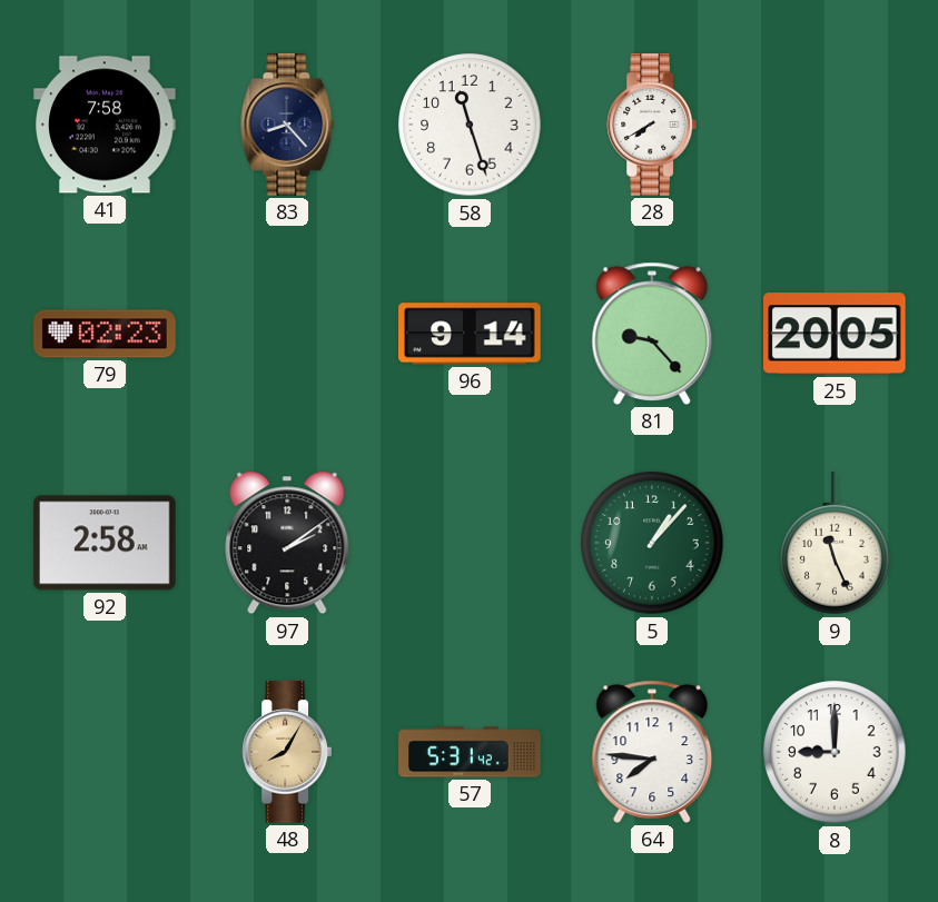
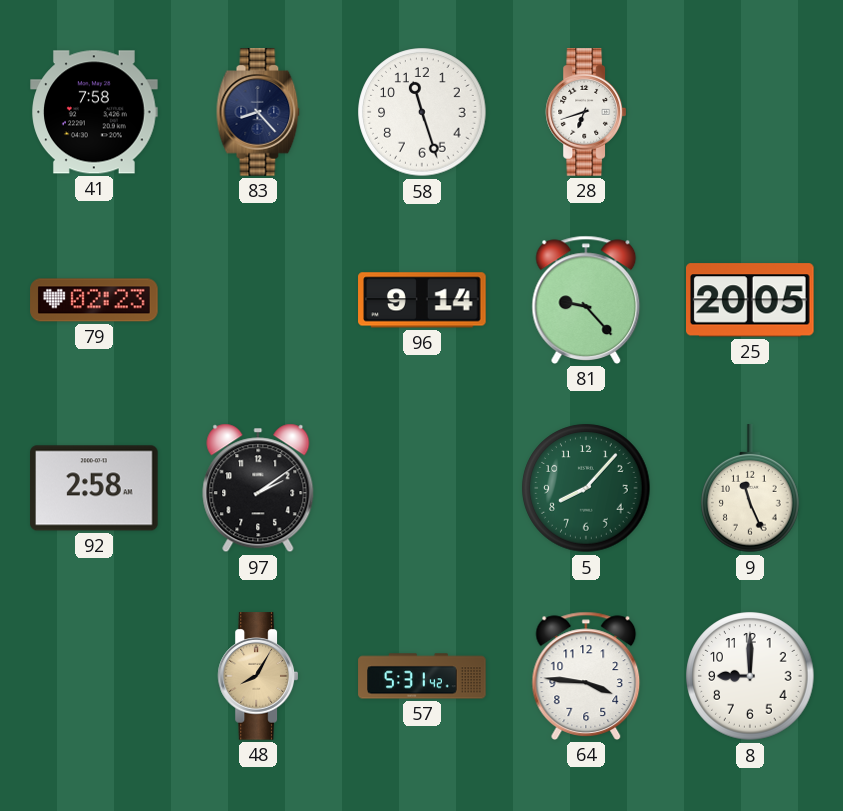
28: 7:40 -> 6:42
5: 1:07 -> 8:07
64: 7:46 -> 3:46
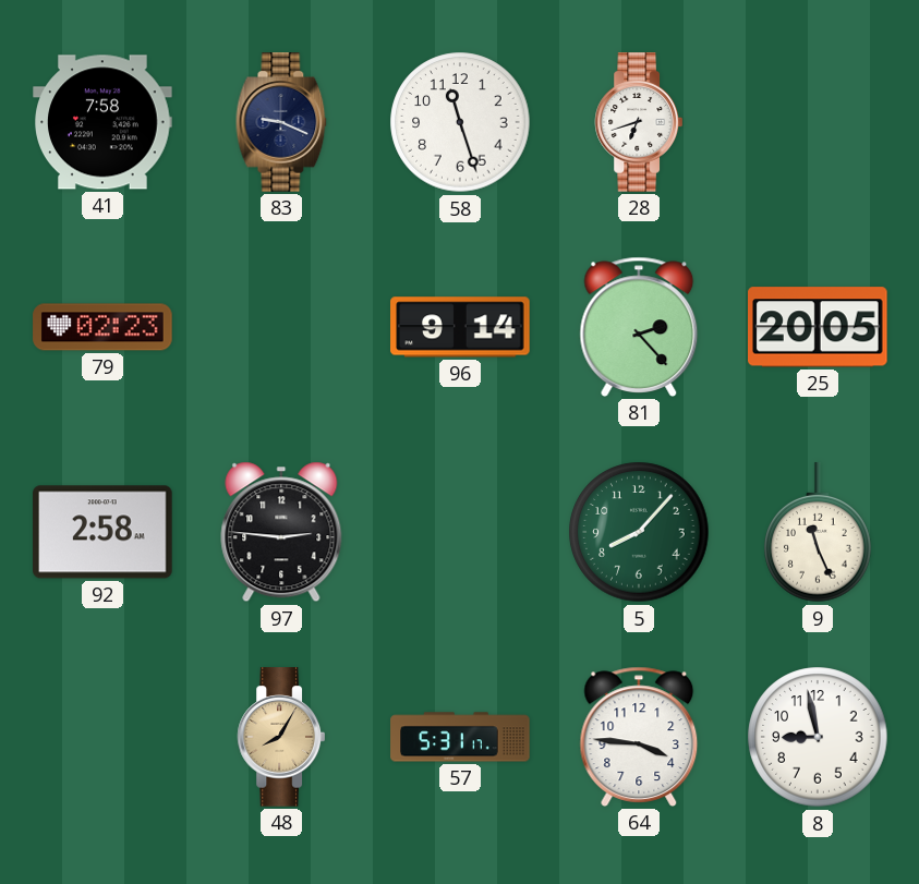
83: 8:23 -> 9:19
81: 9:23 -> 2:23
97: 2:09 -> 2:46
57: 5:31:42 -> 5:31:17
8: 9:00 -> 8:58
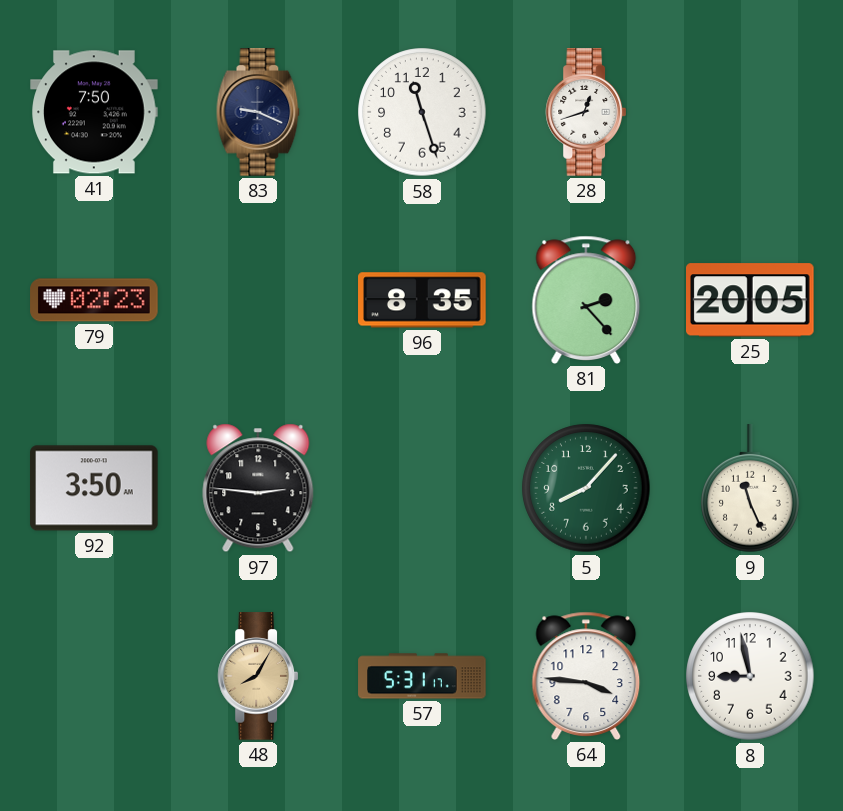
41: 7:58 -> 7:50
28: 6:42 -> 12:42
96: 9:14 -> 8:35
92: 2:58 -> 3:50
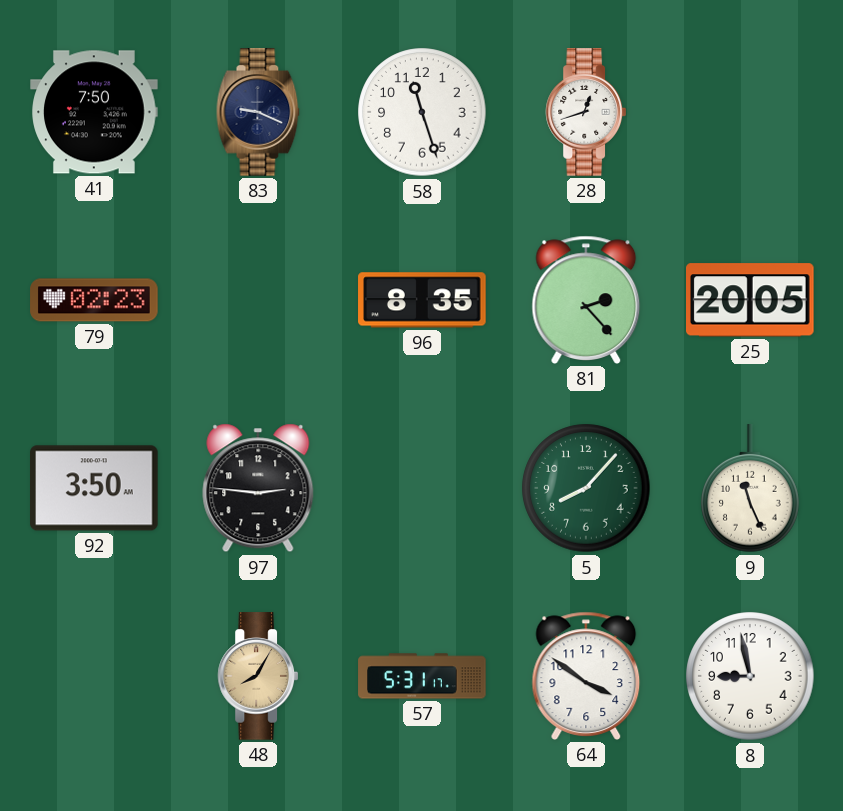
64: 3:46 -> 3:51
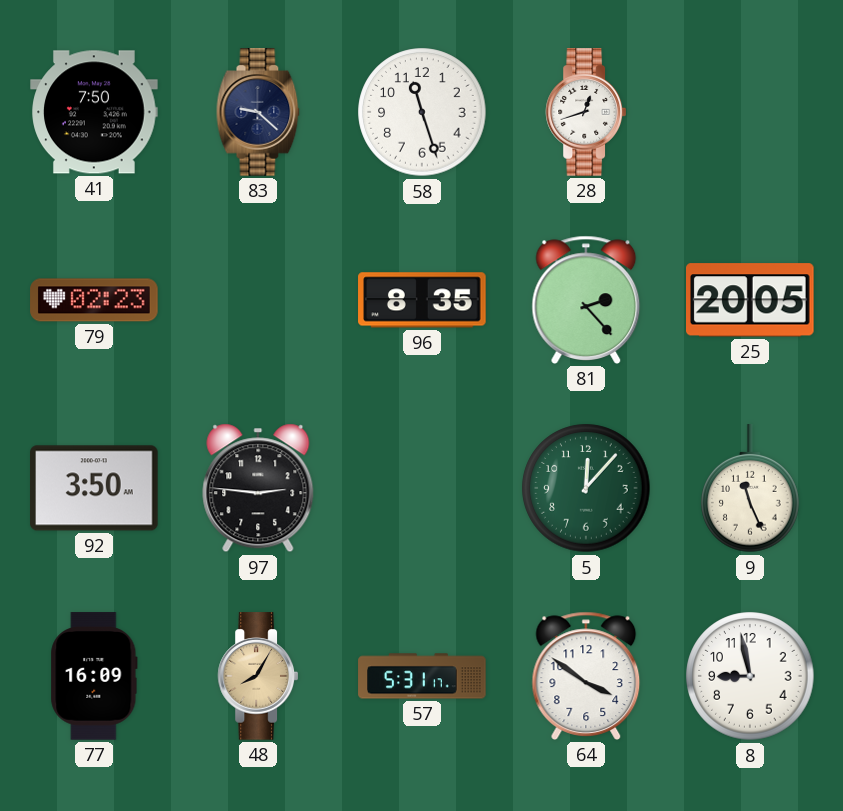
83: 9:19 -> 9:22
5: 8:07 -> 12:07
77: none -> 16:09
